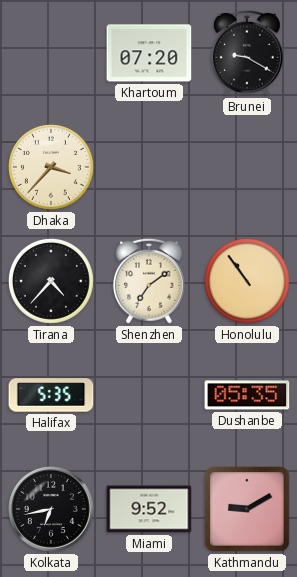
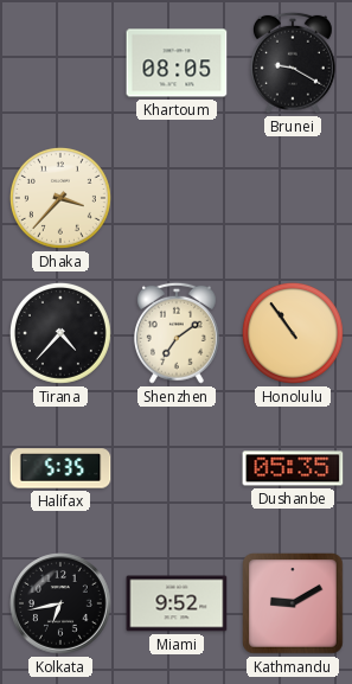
Khartoum: 07:20 -> 08:05
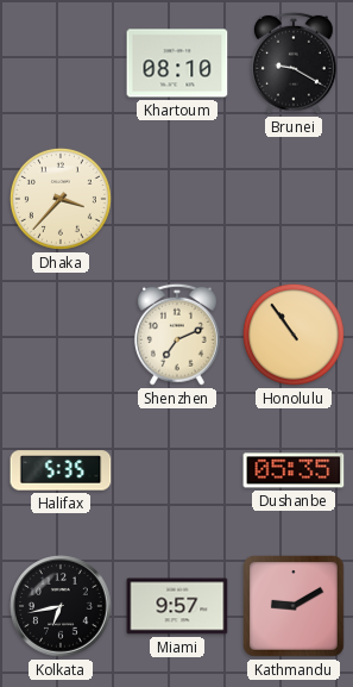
Khartoum: 08:05 -> 08:10
Tirana: 4:37 -> none
Shenzhen: 7:09 -> 7:11
Miami: 9:52 -> 9:57
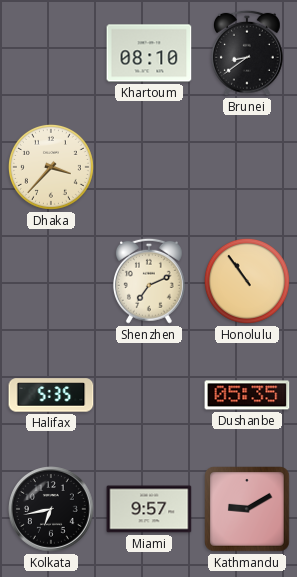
Brunei: 9:20 -> 8:39
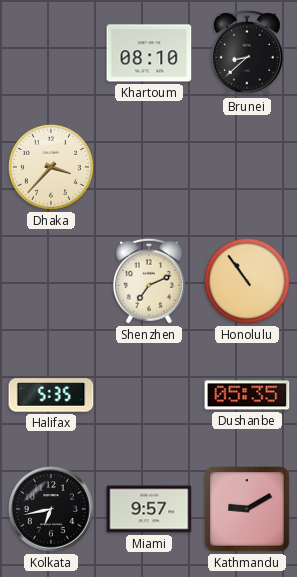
Brunei: 8:39 -> 8:38
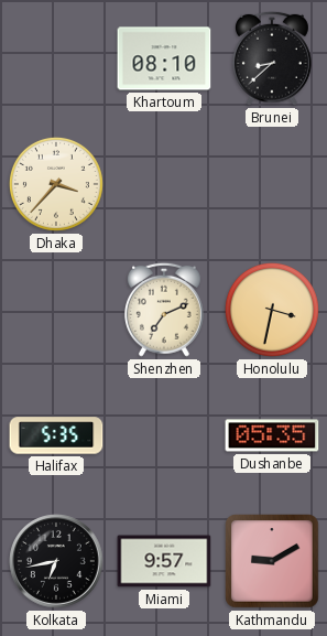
Honolulu: 10:54 -> 3:32
